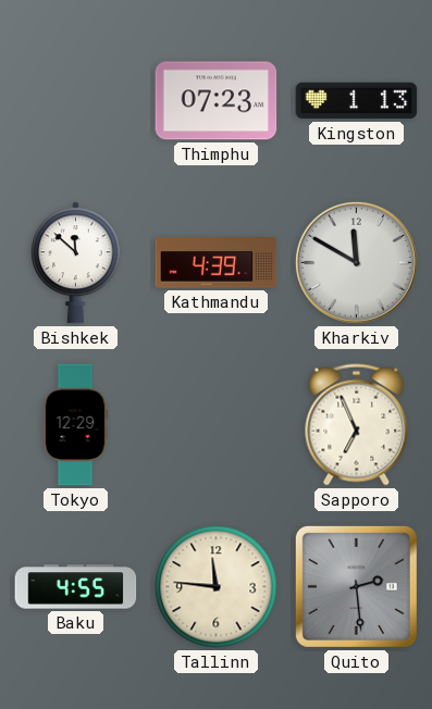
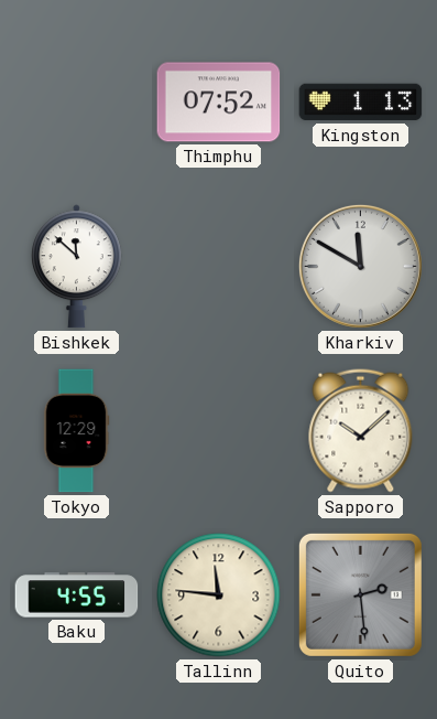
Thimphu: 07:23 -> 07:52
Kathmandu: 4:39 -> none
Sapporo: 6:56 -> 10:08
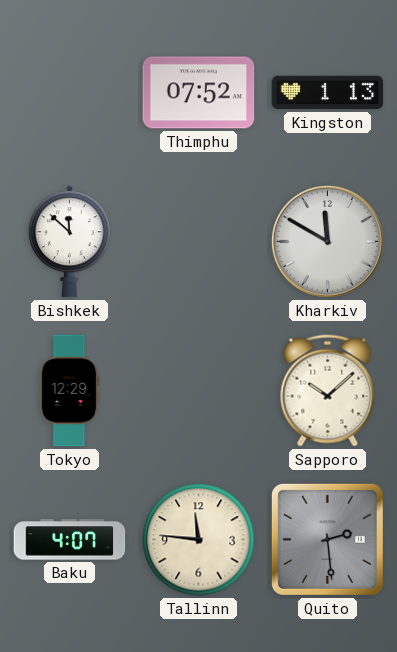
Baku: 4:55 -> 4:07
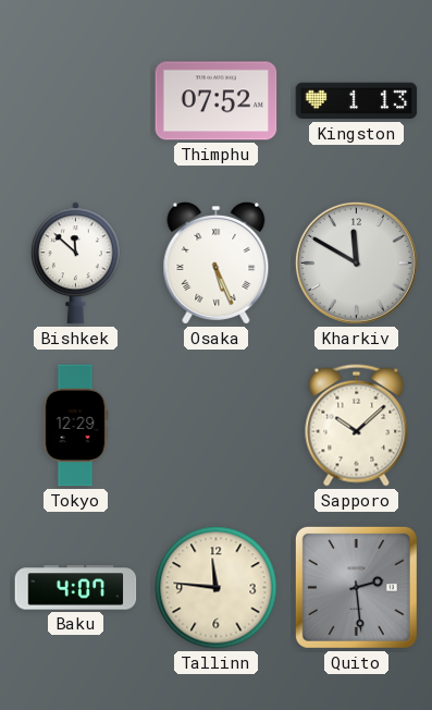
Osaka: none -> 5:26
